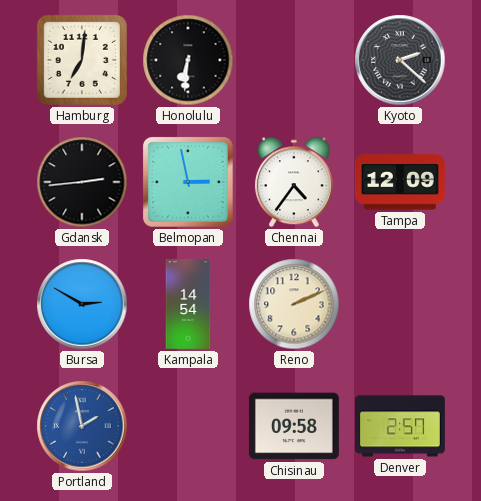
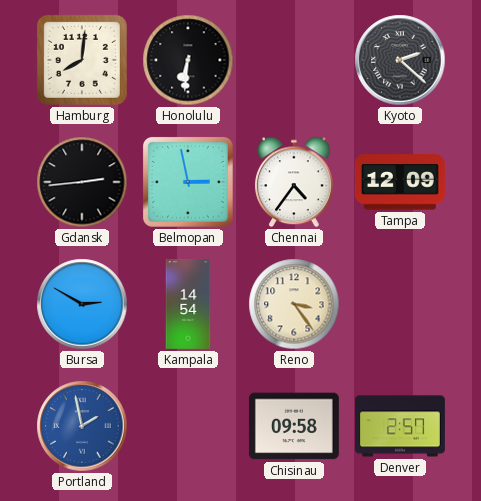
Hamburg: 7:01 -> 8:01
Reno: 2:11 -> 3:24
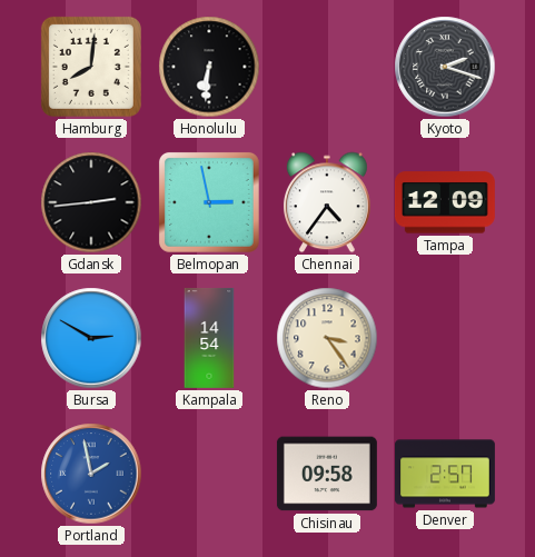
Kyoto: 2:22 -> 2:18
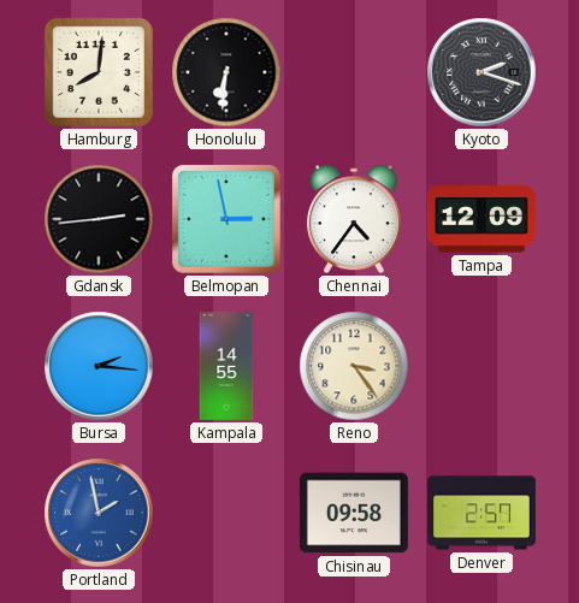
Bursa: 2:50 -> 2:16
Kampala: 14:54 -> 14:55
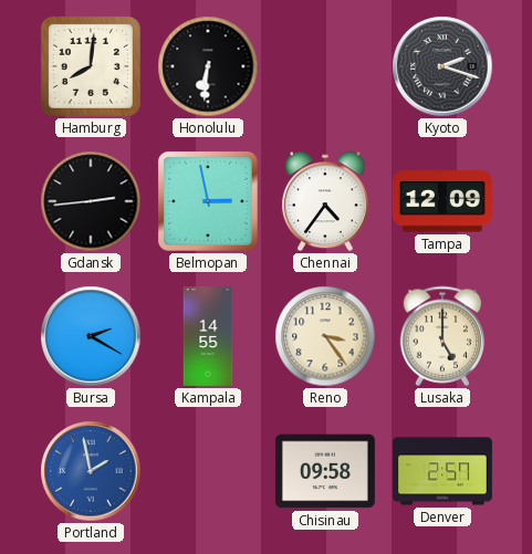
Bursa: 2:16 -> 2:20
Lusaka: none -> 5:00
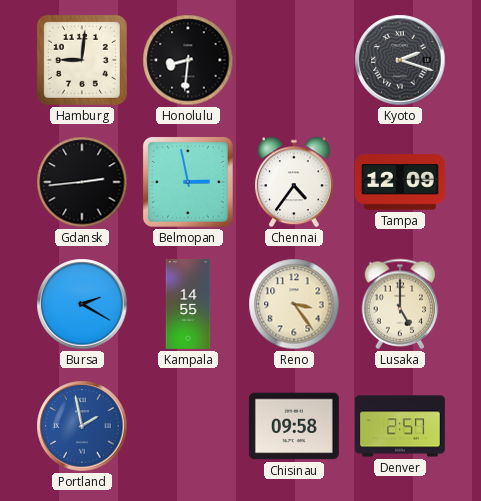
Hamburg: 8:01 -> 9:01
Honolulu: 6:31 -> 8:31
